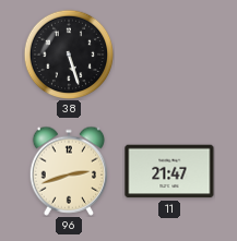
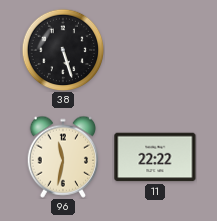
96: 2:42 -> 11:32
11: 21:47 -> 22:22
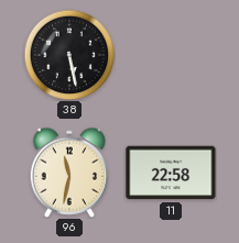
38: 5:27 -> 5:28
11: 22:22 -> 22:58
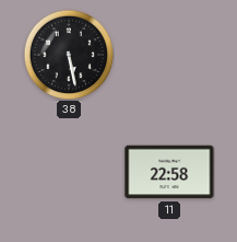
96: 11:32 -> none
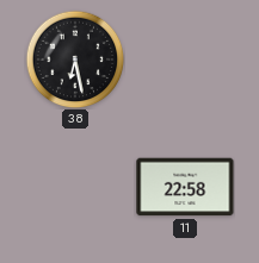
38: 5:28 -> 6:28
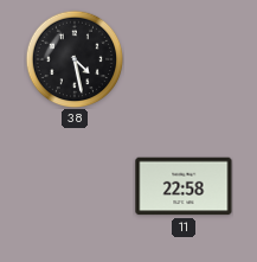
38: 6:28 -> 4:28
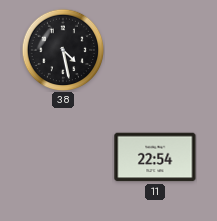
11: 22:58 -> 22:54
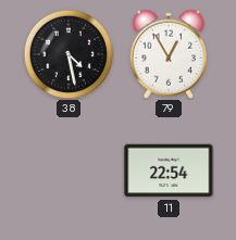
79: none -> 12:55
